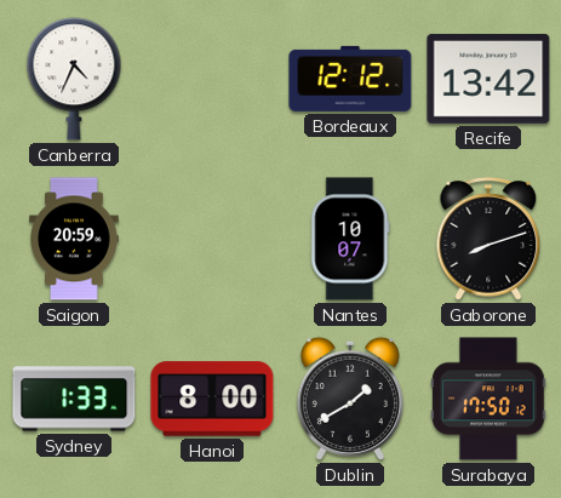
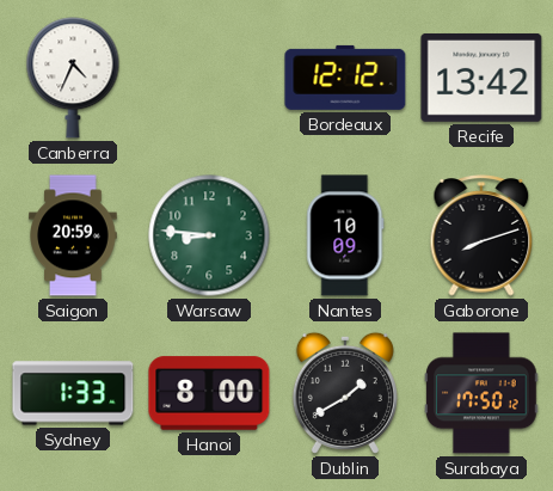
Warsaw: none -> 8:46
Nantes: 10:07 -> 10:09
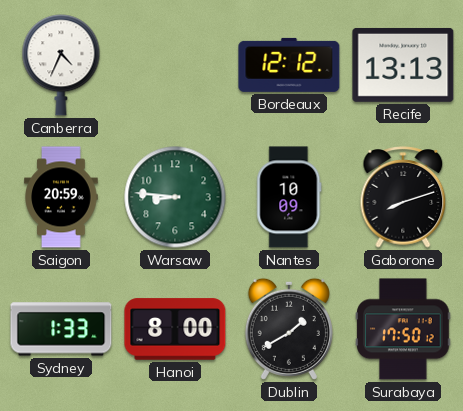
Recife: 13:42 -> 13:13
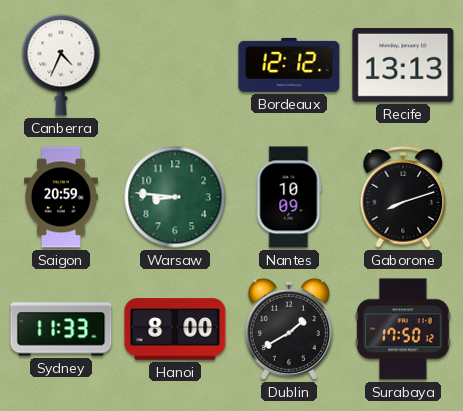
Sydney: 1:33 -> 11:33
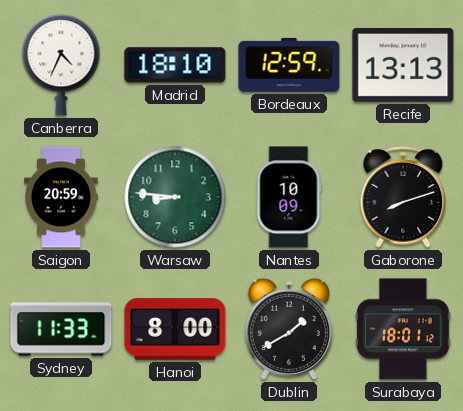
Madrid: none -> 18:10
Bordeaux: 12:12 -> 12:59
Surabaya: 17:50 -> 18:01
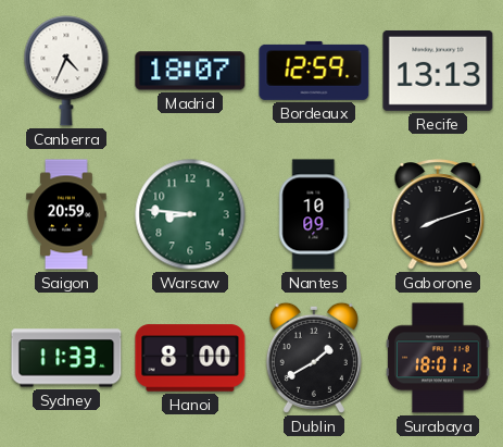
Madrid: 18:10 -> 18:07
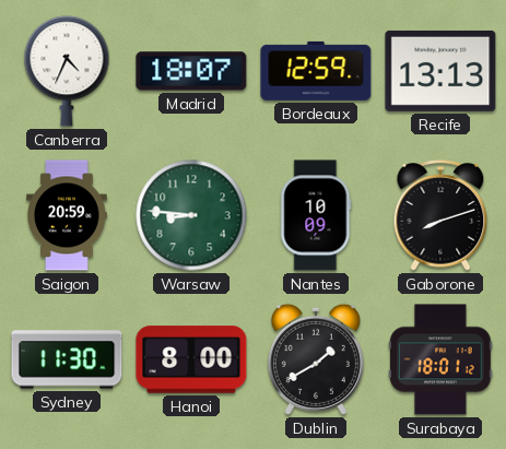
Sydney: 11:33 -> 11:30
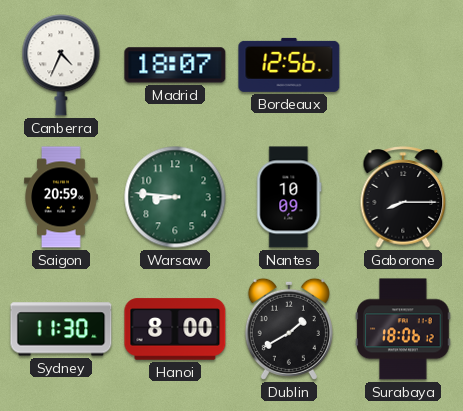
Bordeaux: 12:59 -> 12:56
Recife: 13:13 -> none
Gaborone: 8:12 -> 8:15
Surabaya: 18:01 -> 18:06
